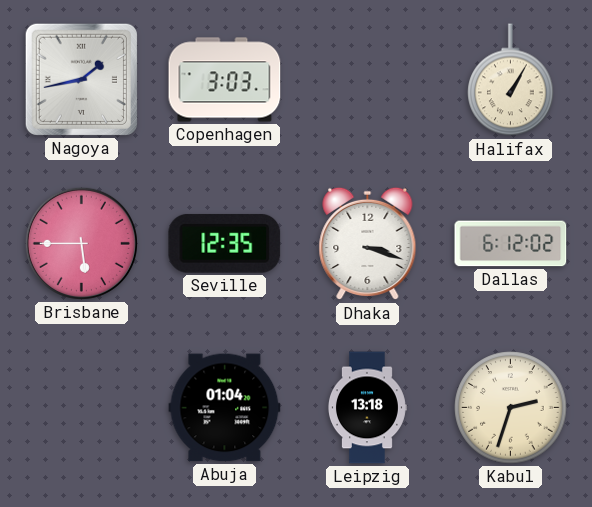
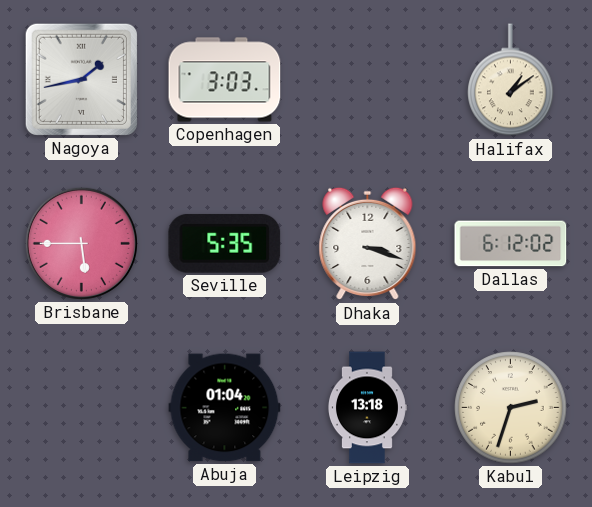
Halifax: 1:05 -> 1:09
Seville: 12:35 -> 5:35
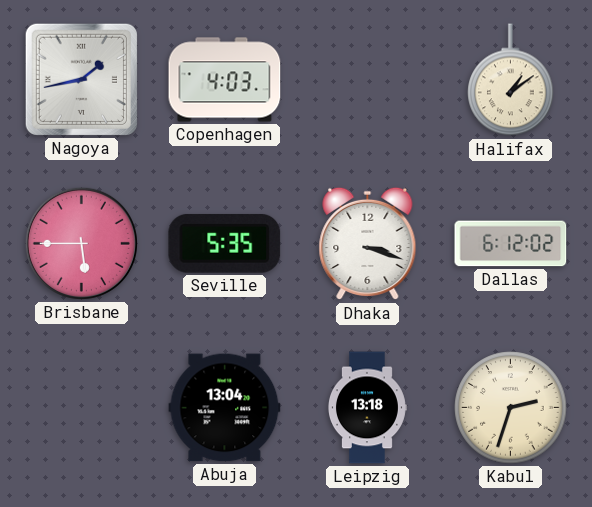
Copenhagen: 3:03 -> 4:03
Abuja: 01:04 -> 13:04
